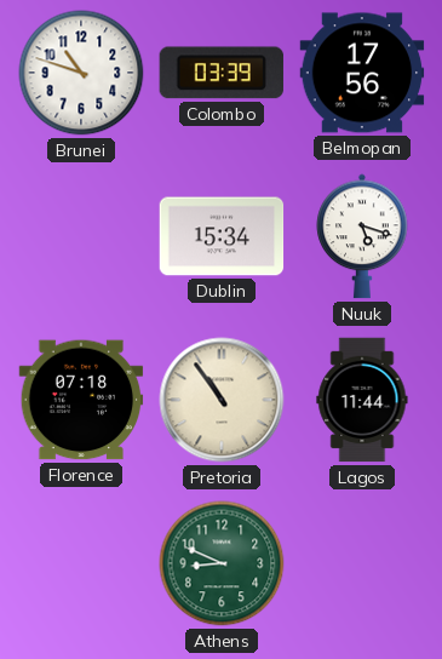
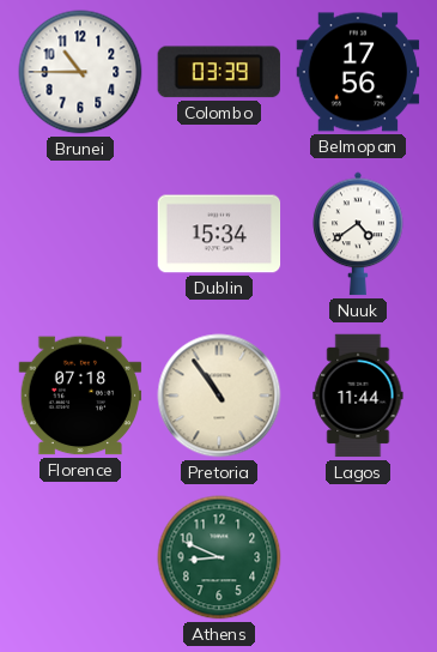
Brunei: 10:48 -> 10:45
Nuuk: 5:18 -> 4:39
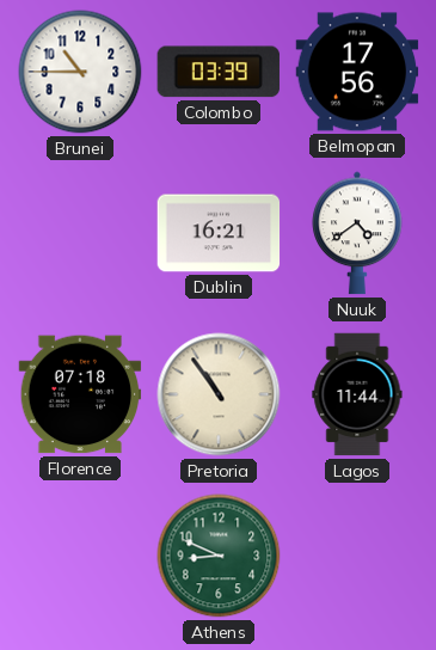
Dublin: 15:34 -> 16:21
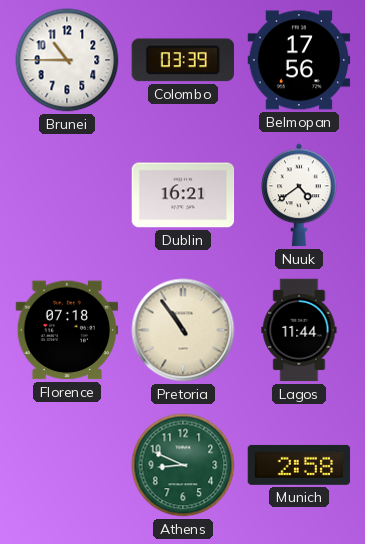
Munich: none -> 2:58
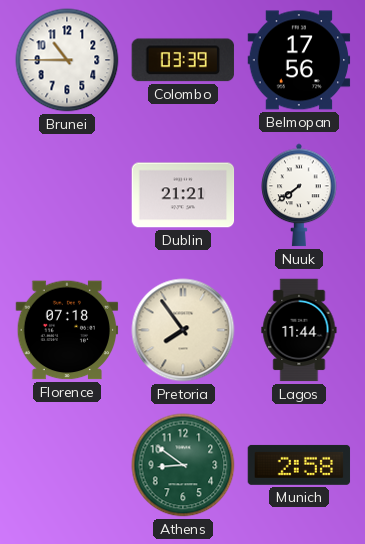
Dublin: 16:21 -> 21:21
Nuuk: 4:39 -> 7:39
Pretoria: 10:54 -> 7:54
Athens: 8:49 -> 8:51
